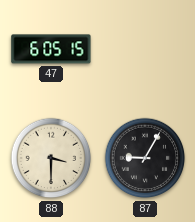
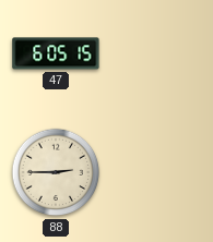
88: 3:30 -> 2:45
87: 9:05 -> none
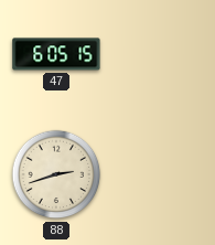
88: 2:45 -> 2:42
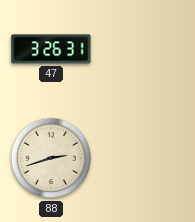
47: 6:05 -> 3:26
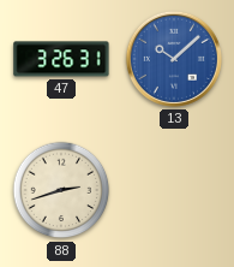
13: none -> 10:08
